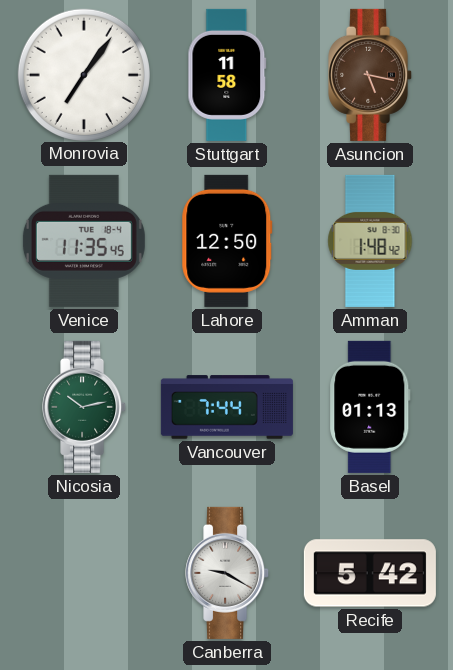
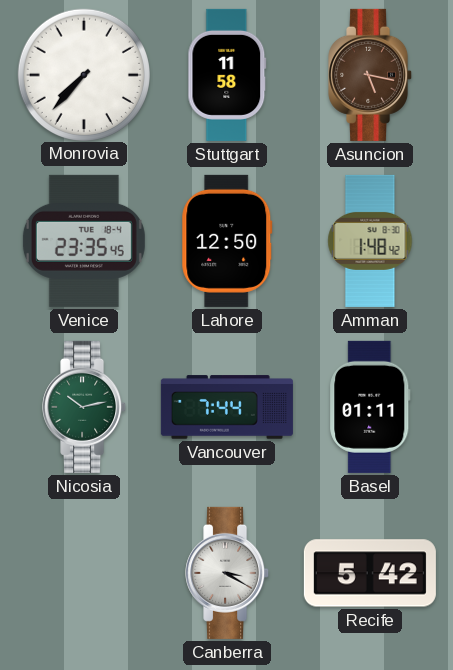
Monrovia: 7:06 -> 7:37
Venice: 11:35 -> 23:35
Basel: 01:13 -> 01:11
Canberra: 9:20 -> 3:20
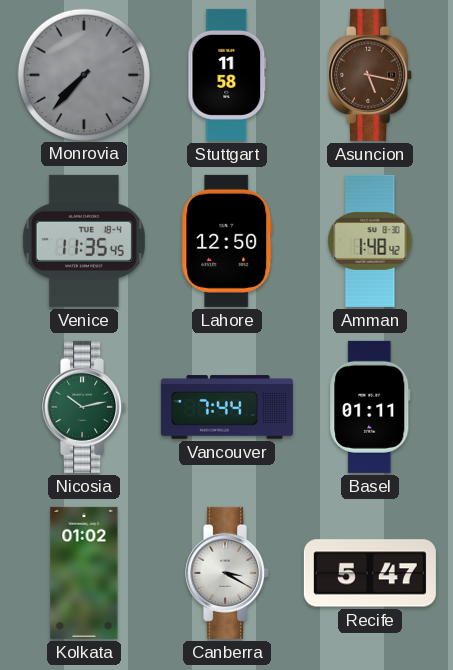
Monrovia dial: white -> grey
Venice: 23:35 -> 11:35
Kolkata: none -> 01:02
Recife: 5:42 -> 5:47
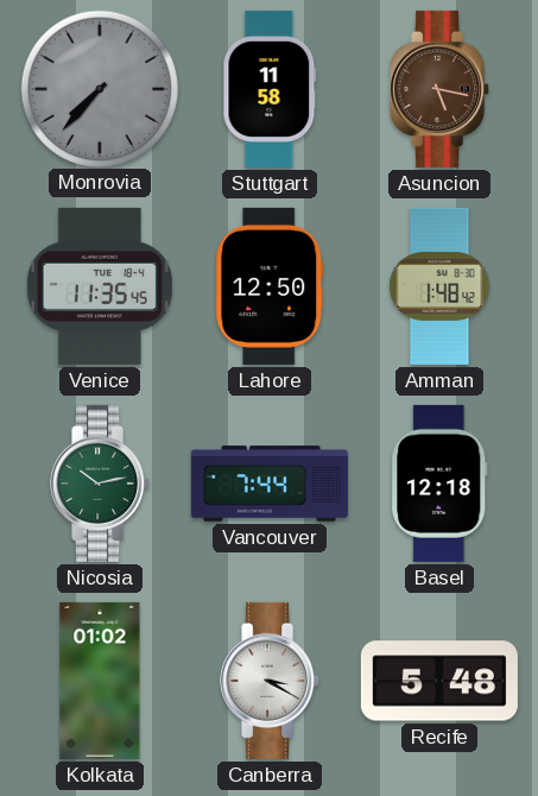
Basel: 01:11 -> 12:18
Recife: 5:47 -> 5:48
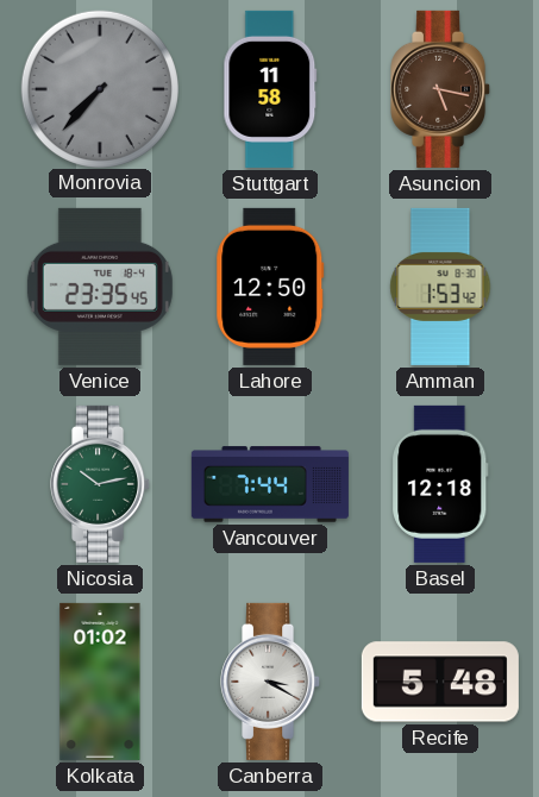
Venice: 11:35 -> 23:35
Amman: 1:48 -> 1:53
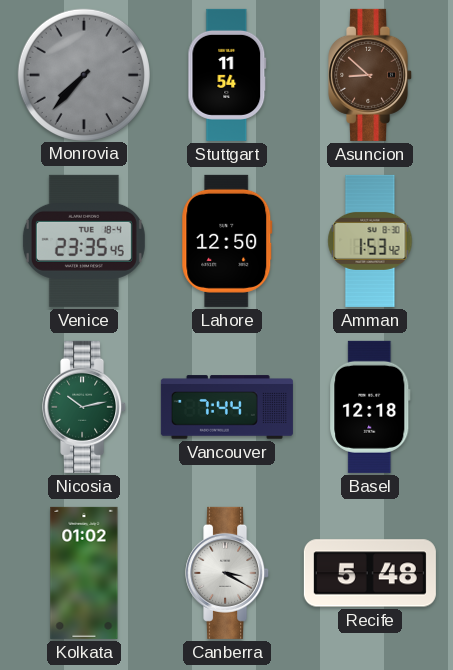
Stuttgart: 11:58 -> 11:54
Asuncion: 5:17 -> 8:52
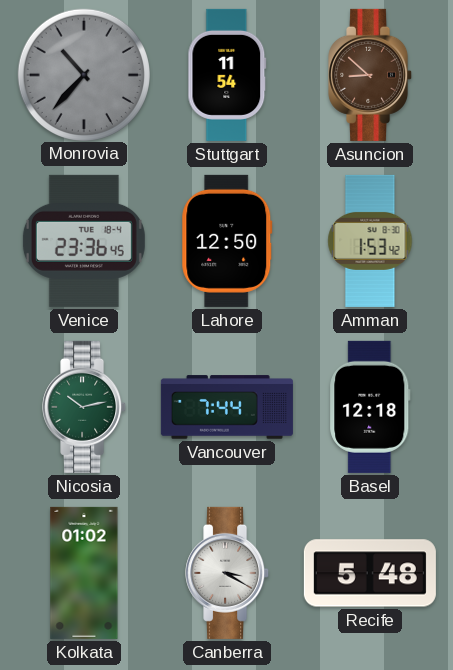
Monrovia: 7:37 -> 10:37
Venice: 23:35 -> 23:36
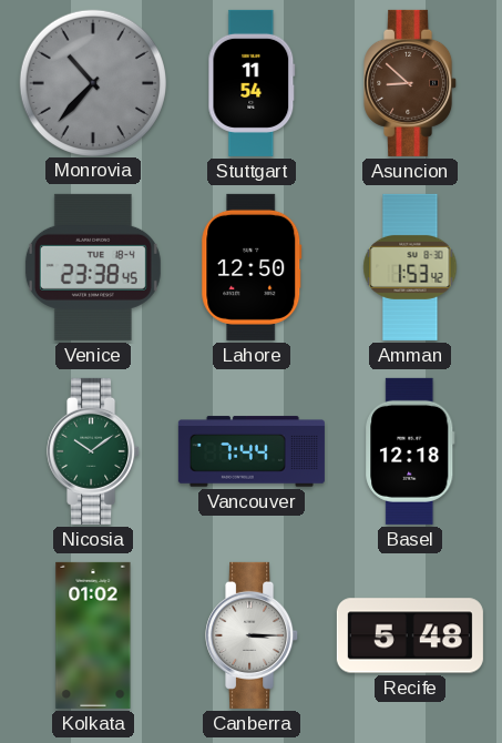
Venice: 23:36 -> 23:38
Nicosia: 10:13 -> 10:09
Canberra: 3:20 -> 3:15
